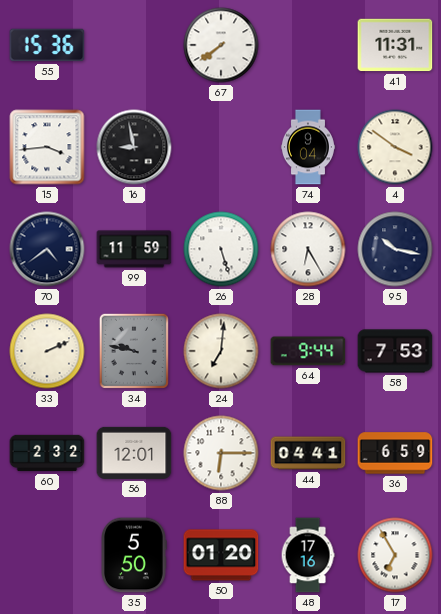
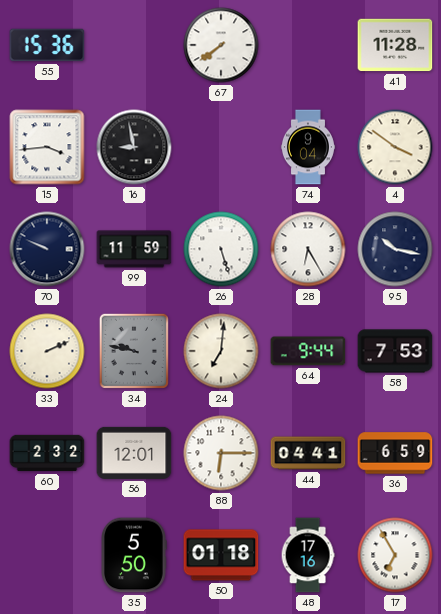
41: 11:31 -> 11:28
70: 4:39 -> 9:49
50: 01:20 -> 01:18
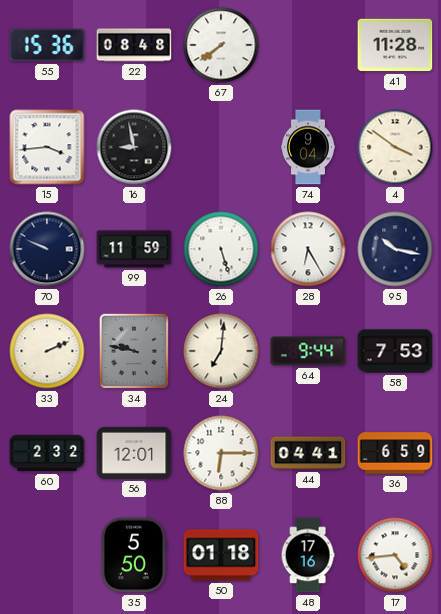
22: none -> 08:48
17: 6:55 -> 4:44
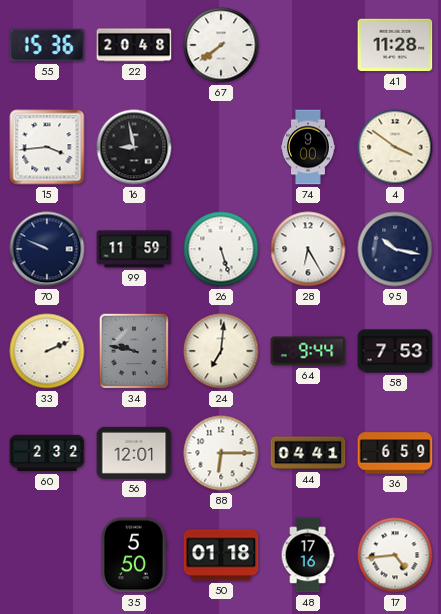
22: 08:48 -> 20:48
74: 9:04 -> 9:00
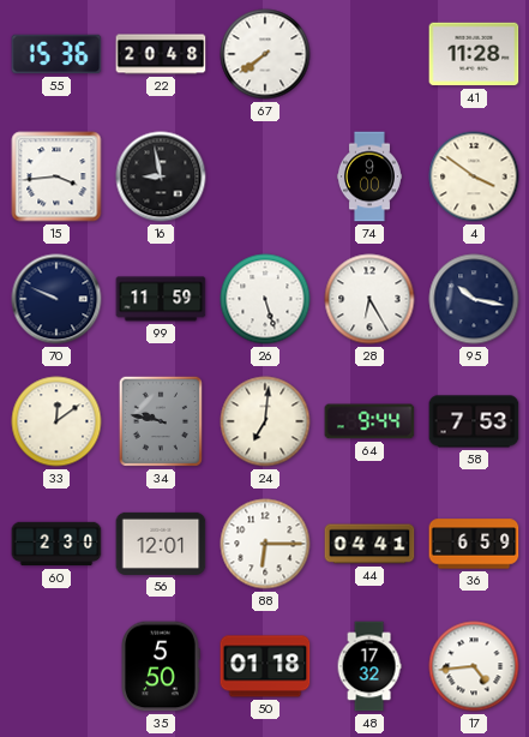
33: 2:11 -> 12:09
60: 2:32 -> 2:30
48: 17:16 -> 17:32
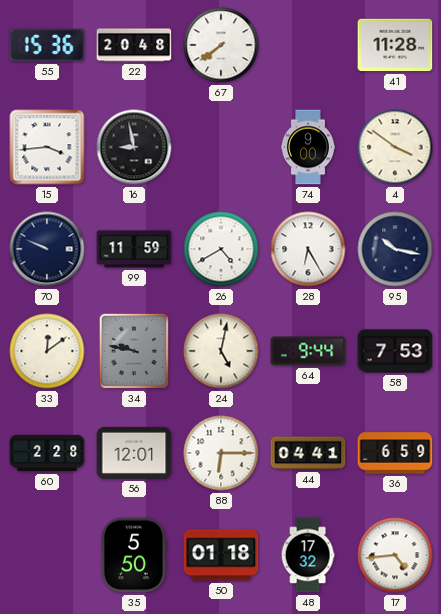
26: 5:27 -> 4:40
24: 7:01 -> 5:02
60: 2:30 -> 2:28
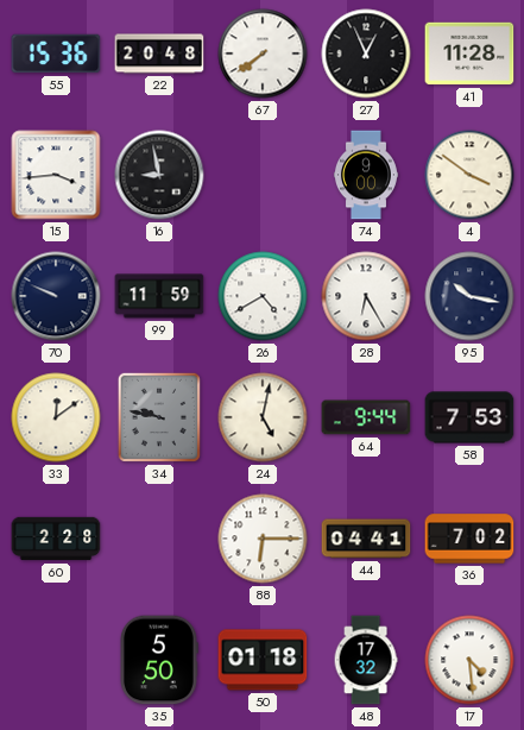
27: none -> 12:56
56: 12:01 -> none
36: 6:59 -> 7:02
17: 4:44 -> 4:29
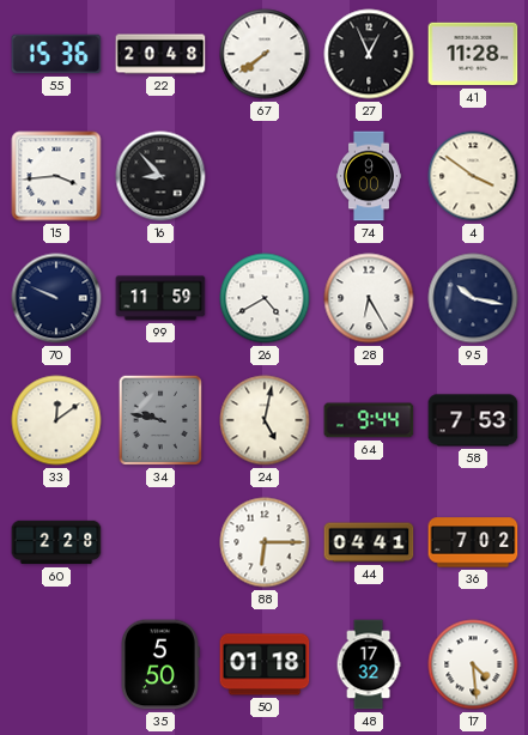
16: 8:58 -> 8:53
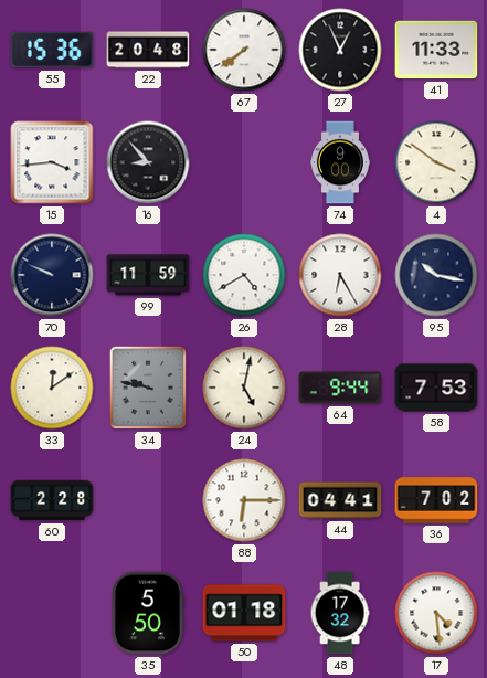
41: 11:28 -> 11:33
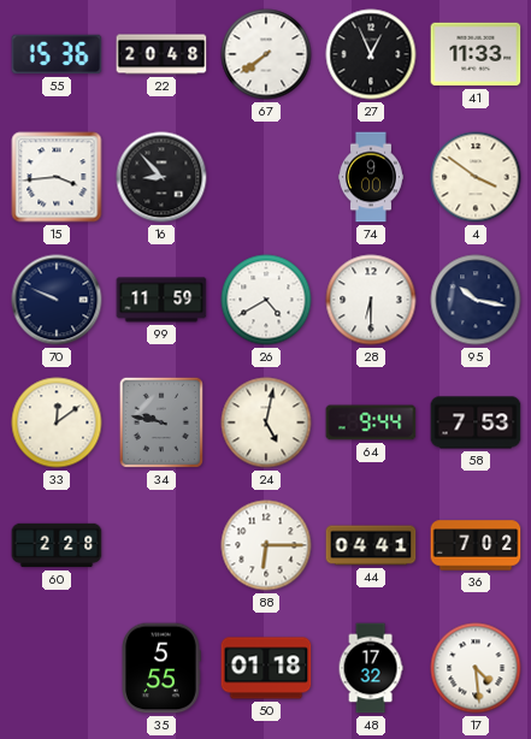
28: 6:25 -> 6:30
35: 5:50 -> 5:55
